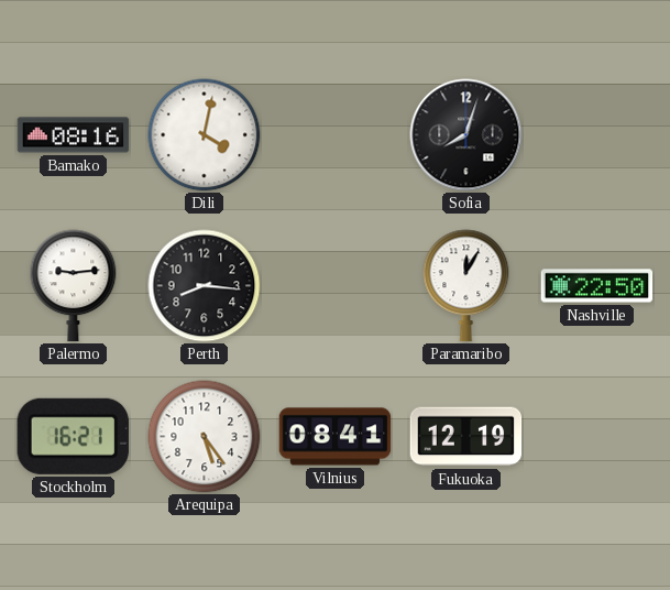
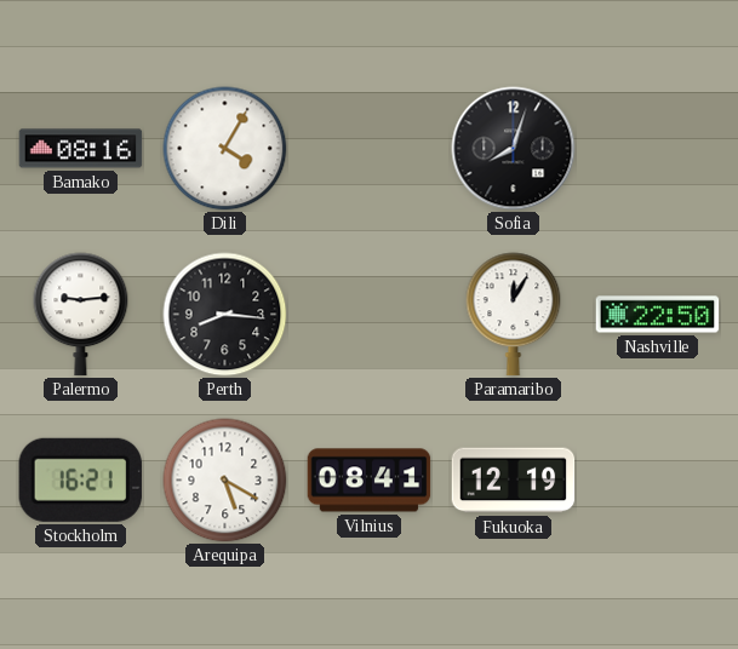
Dili: 4:02 -> 4:05
Arequipa: 5:24 -> 5:20
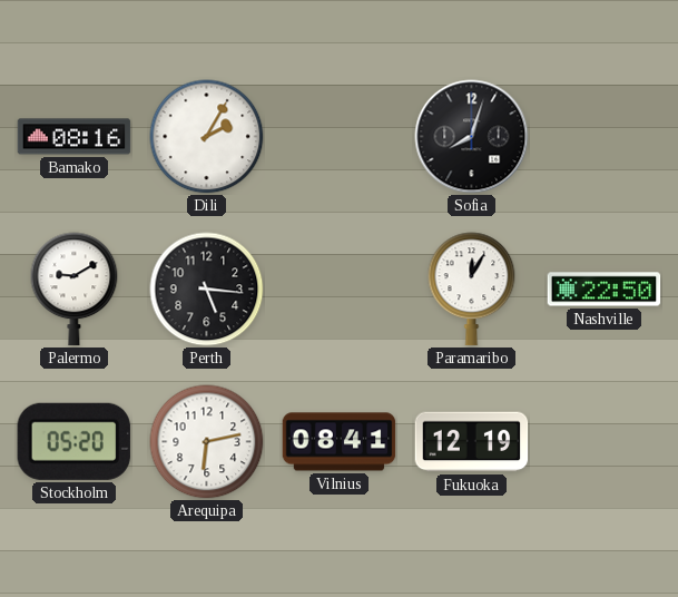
Dili: 4:05 -> 2:05
Palermo: 9:14 -> 9:10
Perth: 8:16 -> 5:16
Stockholm: 16:21 -> 05:20
Arequipa: 5:20 -> 6:13
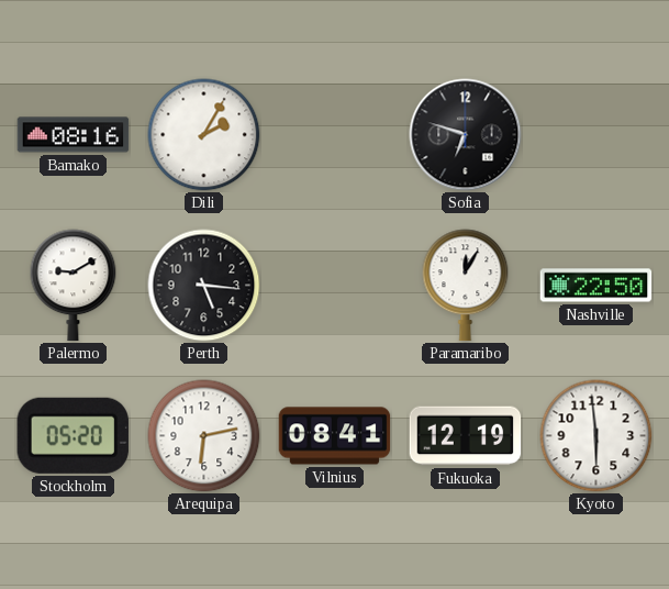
Sofia: 8:03 -> 6:48
Kyoto: none -> 5:59
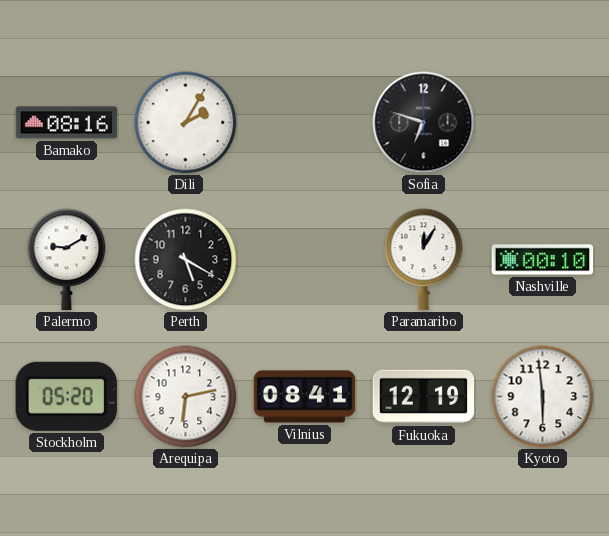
Perth: 5:16 -> 5:20
Nashville: 22:50 -> 00:10
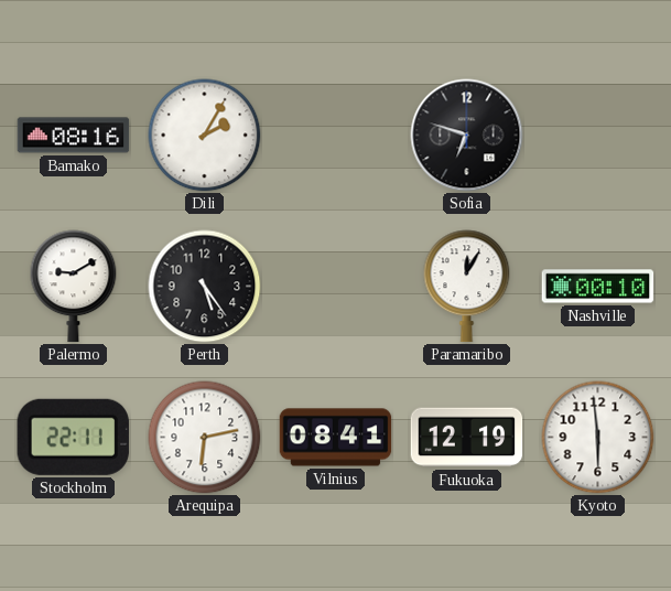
Perth: 5:20 -> 5:24
Stockholm: 05:20 -> 22:11
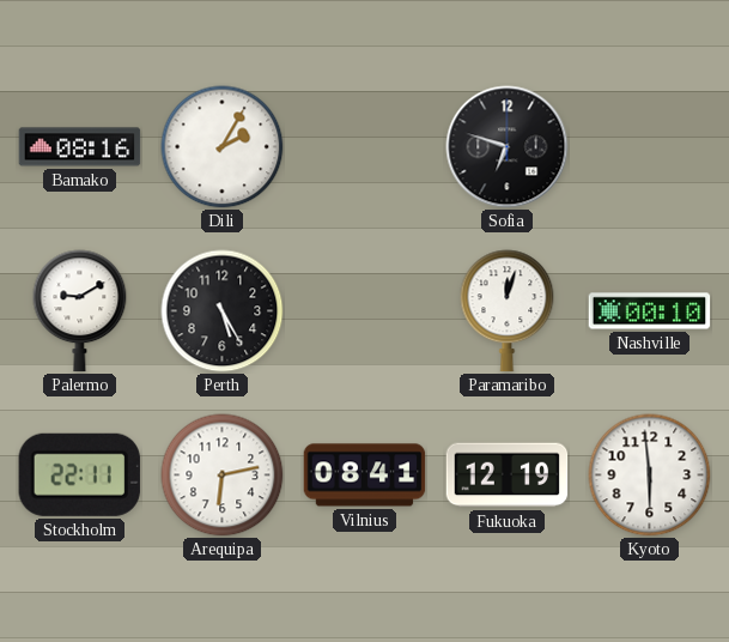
Perth: 5:24 -> 5:25
Paramaribo: 12:05 -> 12:03
